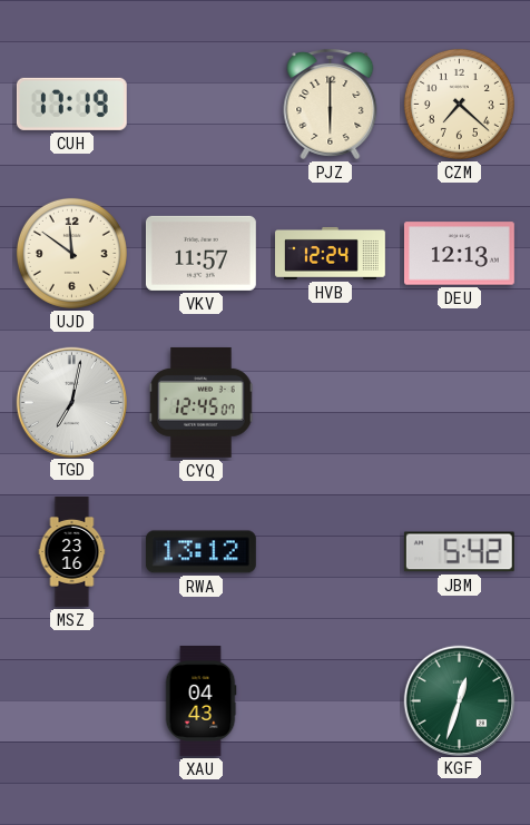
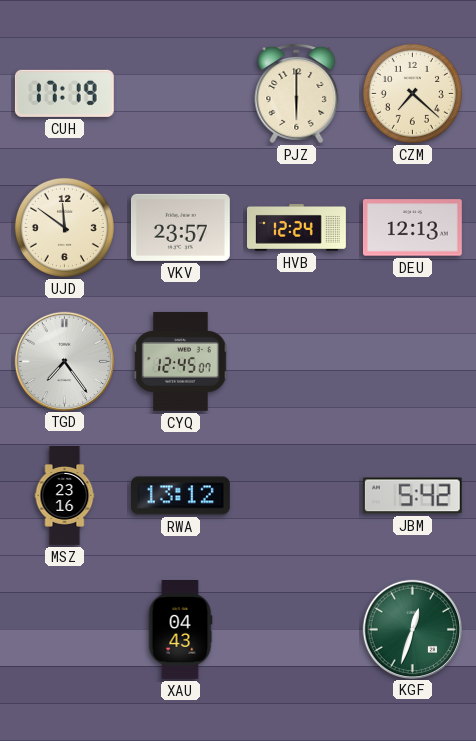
VKV: 11:57 -> 23:57
TGD: 7:02 -> 7:24
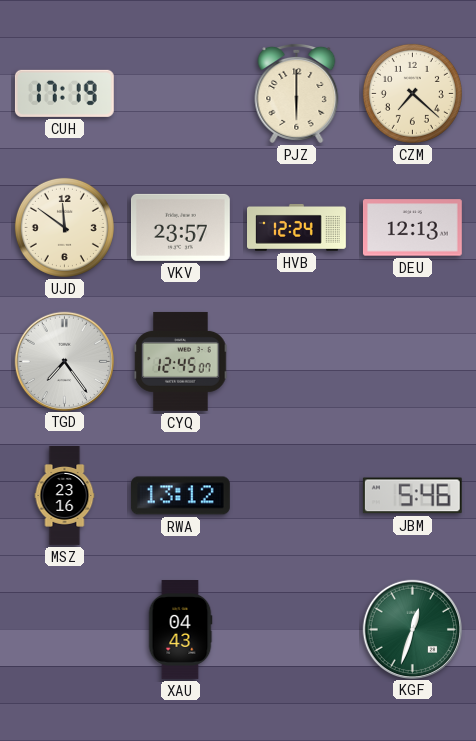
JBM: 5:42 -> 5:46
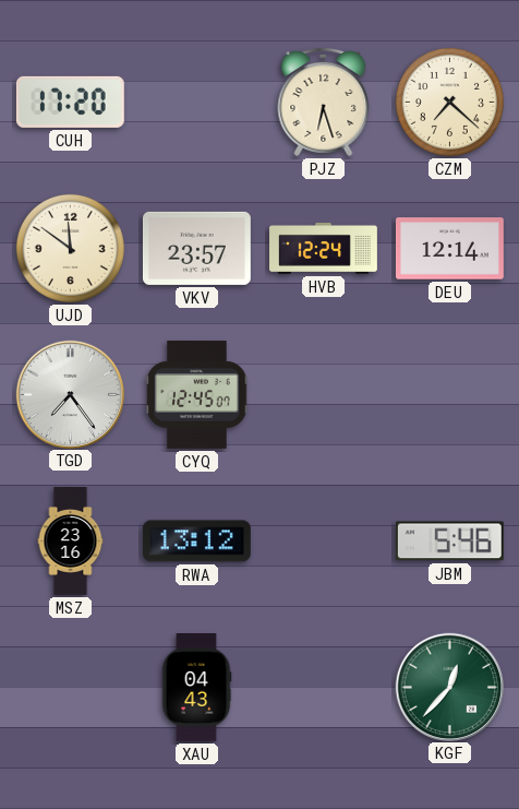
CUH: 17:19 -> 17:20
PJZ: 6:00 -> 6:27
DEU: 12:13 -> 12:14
KGF: 12:33 -> 12:37
